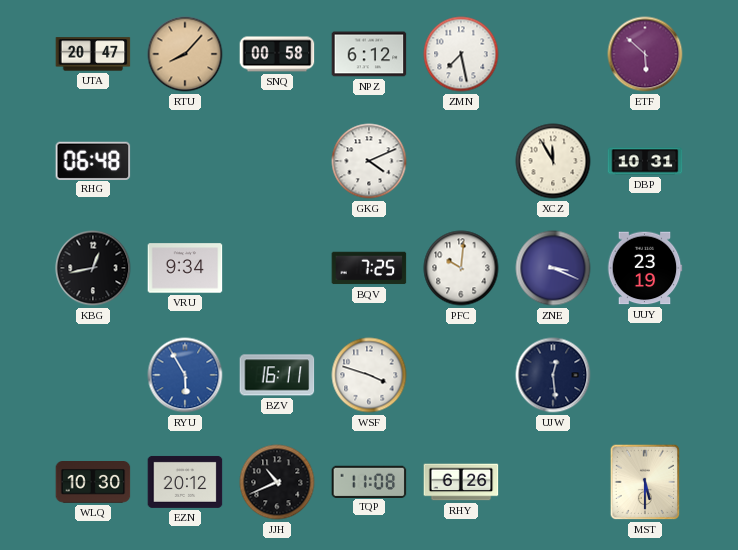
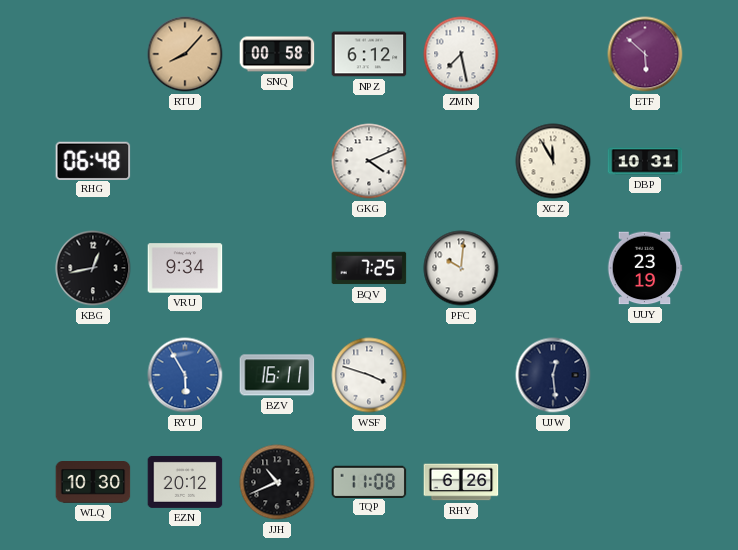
UTA: 20:47 -> none
ZNE: 3:19 -> none
MST: 5:30 -> none
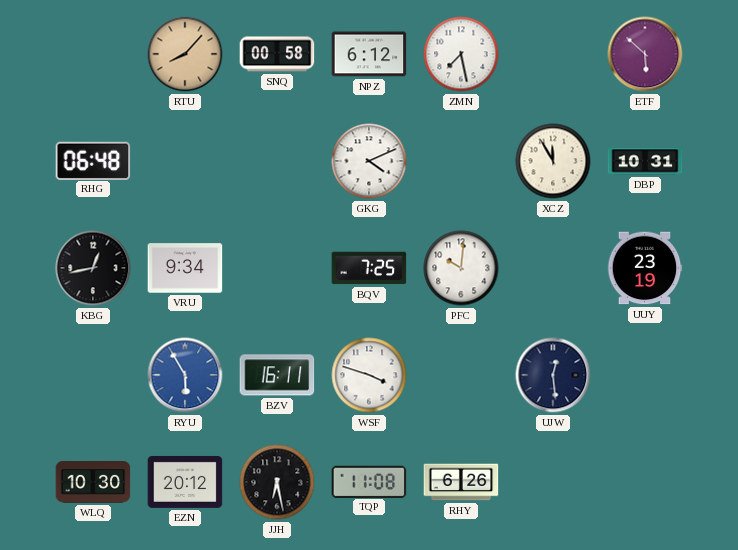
JJH: 10:41 -> 6:28
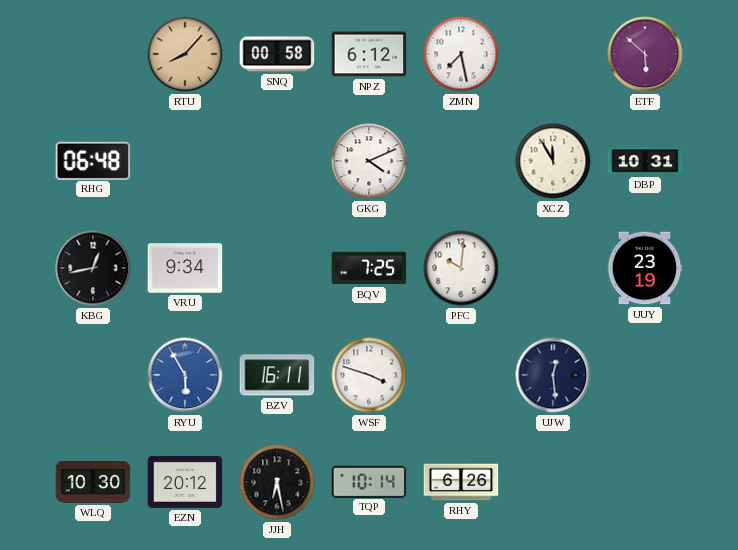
TQP: 11:08 -> 10:14
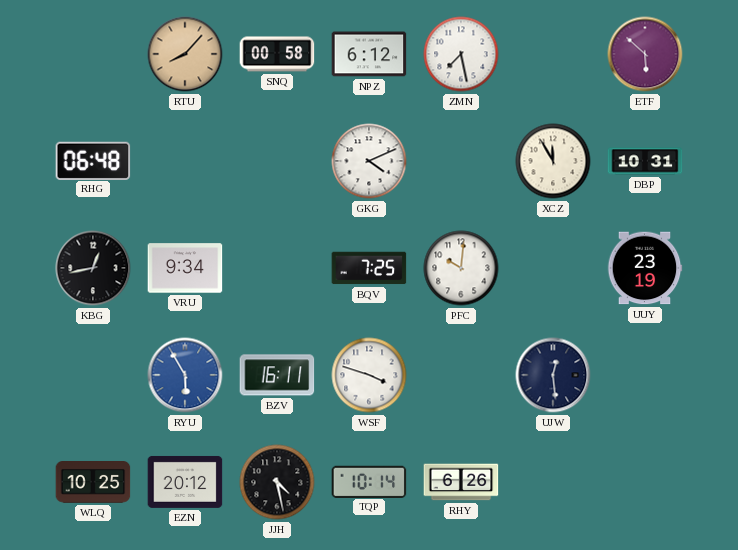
WLQ: 10:30 -> 10:25
JJH: 6:28 -> 4:28
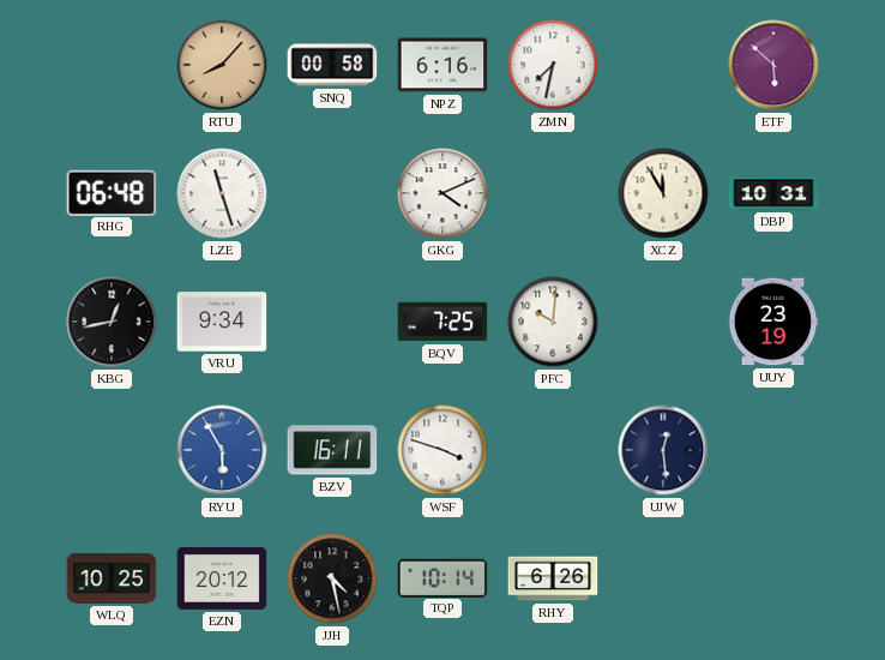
NPZ: 6:12 -> 6:16
ZMN: 7:28 -> 7:32
LZE: none -> 11:27
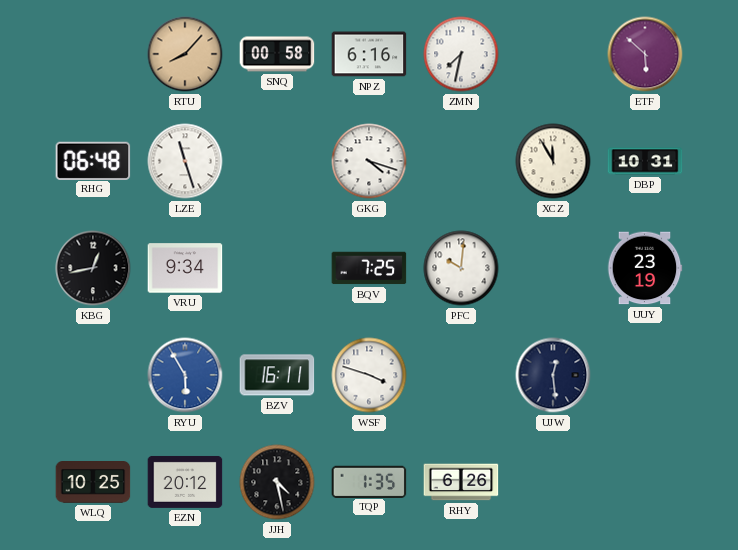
GKG: 4:11 -> 4:18
TQP: 10:14 -> 1:35
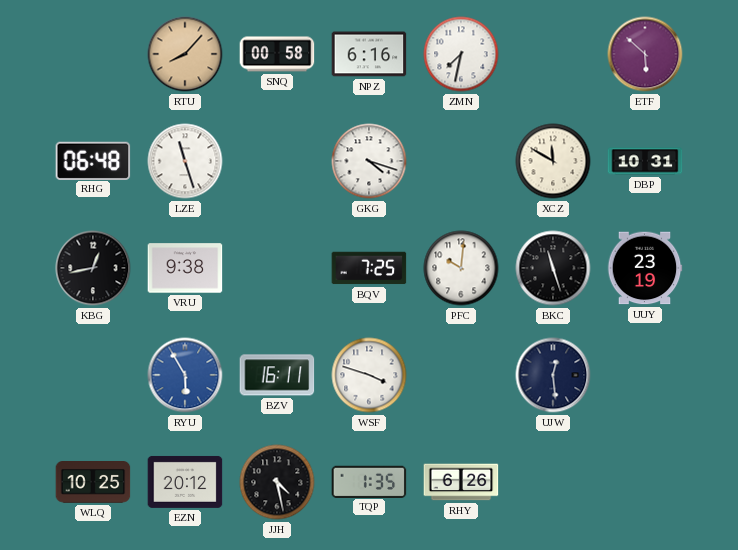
XCZ: 11:55 -> 11:50
VRU: 9:34 -> 9:38
BKC: none -> 11:27
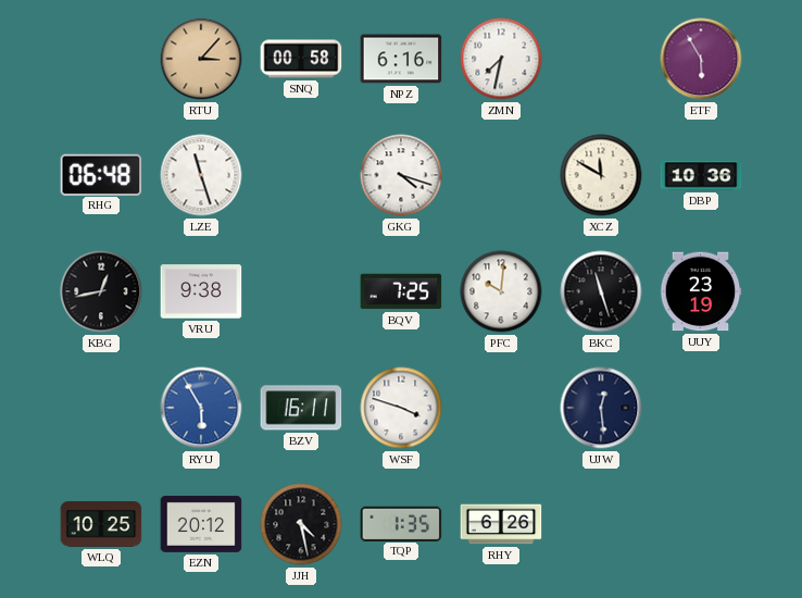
RTU: 8:07 -> 3:07
ETF: 5:52 -> 5:55
DBP: 10:31 -> 10:36
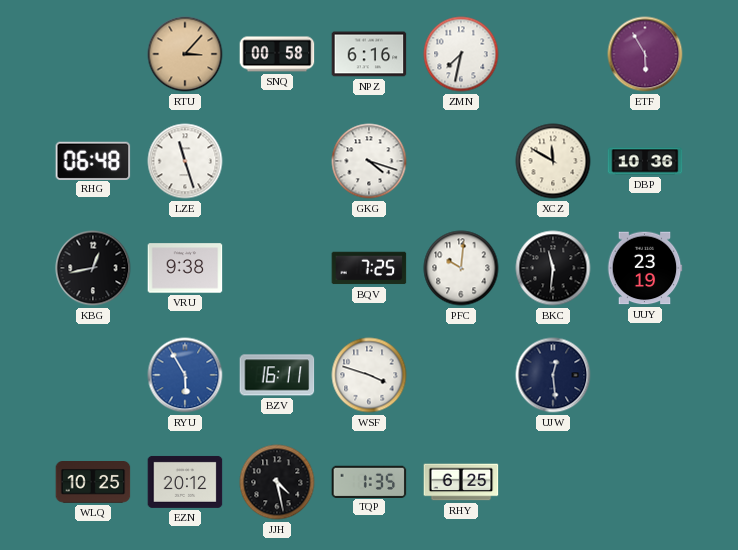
BKC: 11:27 -> 11:31
RHY: 6:26 -> 6:25
